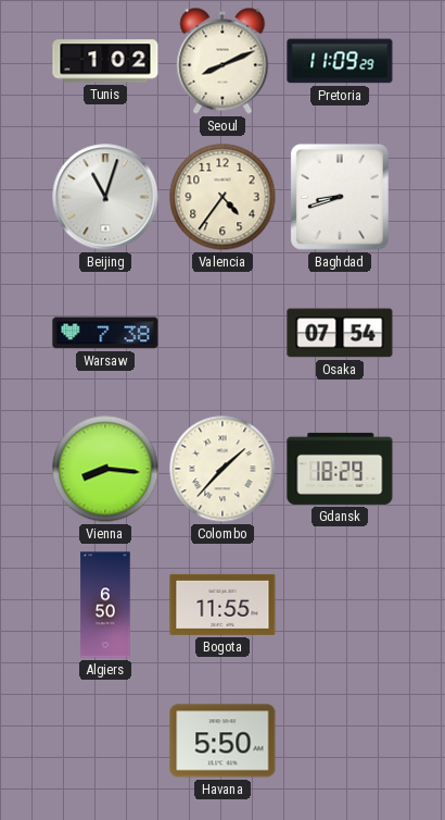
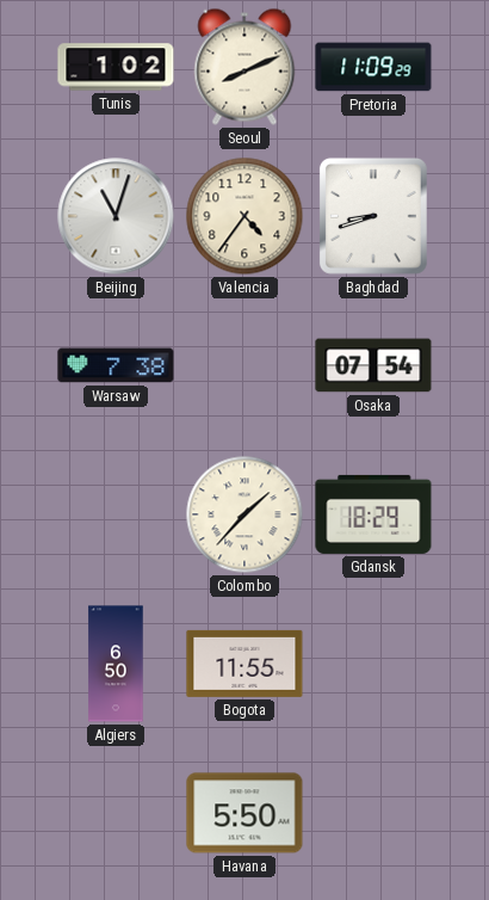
Vienna: 8:16 -> none
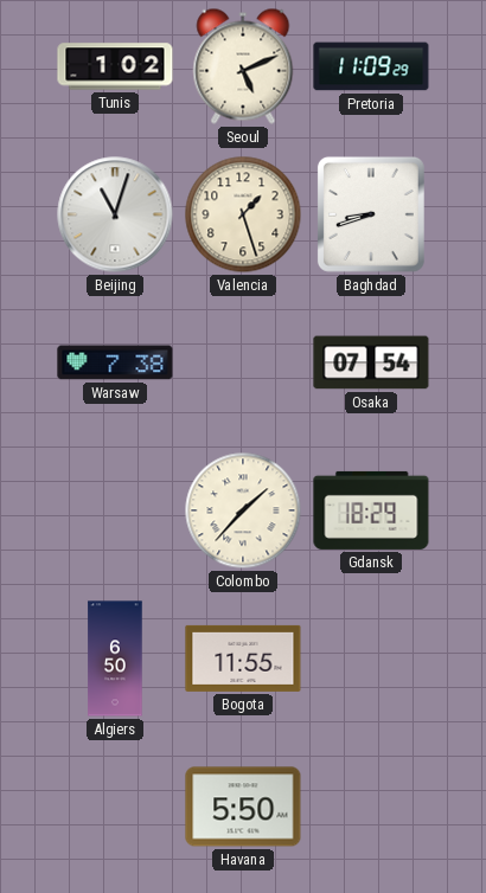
Seoul: 8:11 -> 5:11
Valencia: 4:36 -> 1:27
